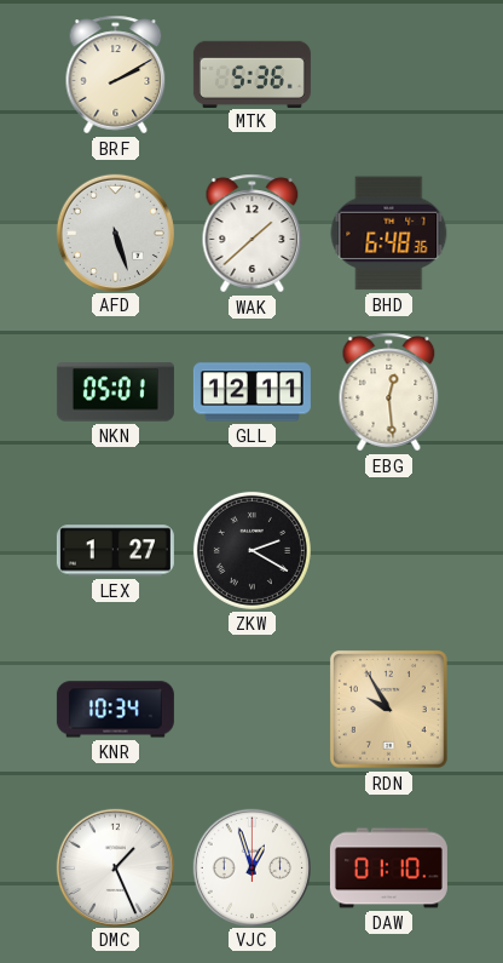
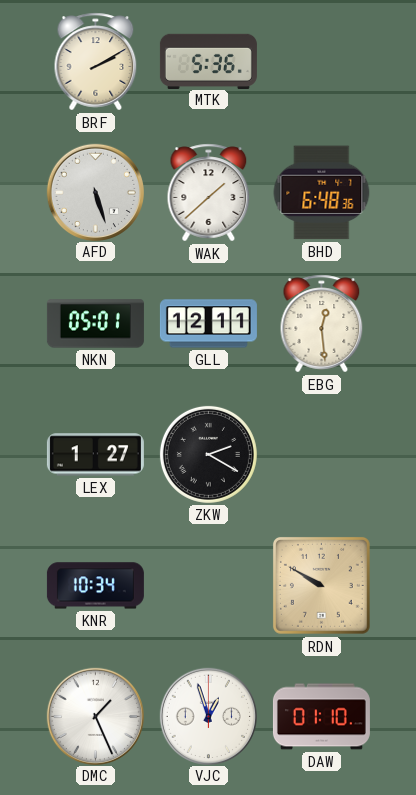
RDN: 9:55 -> 9:50
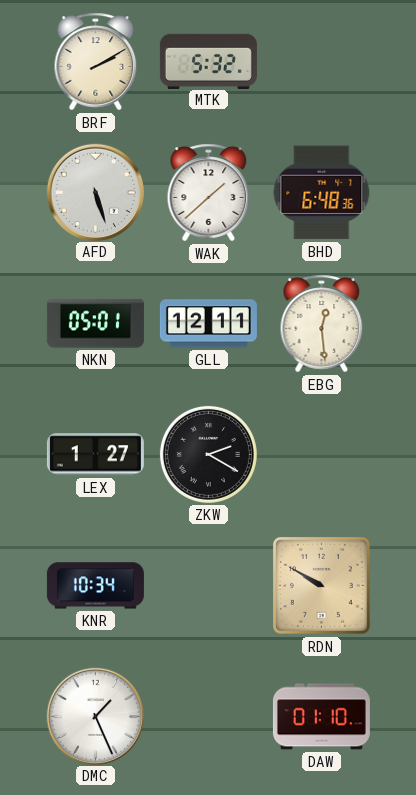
MTK: 5:36 -> 5:32
VJC: 12:57 -> none
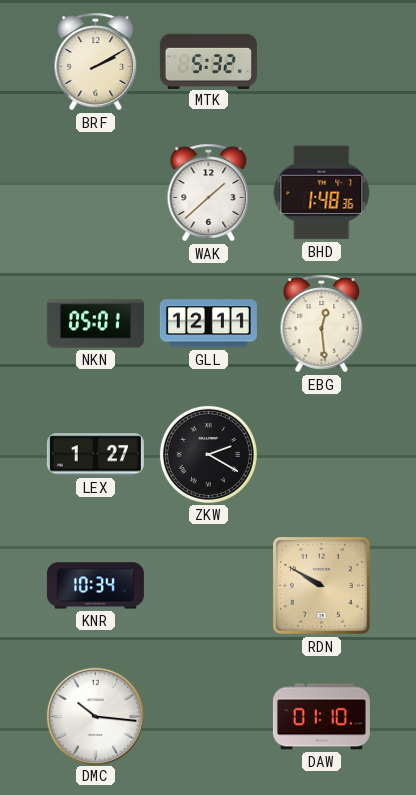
AFD: 5:27 -> none
BHD: 6:48 -> 1:48
DMC: 1:26 -> 10:16
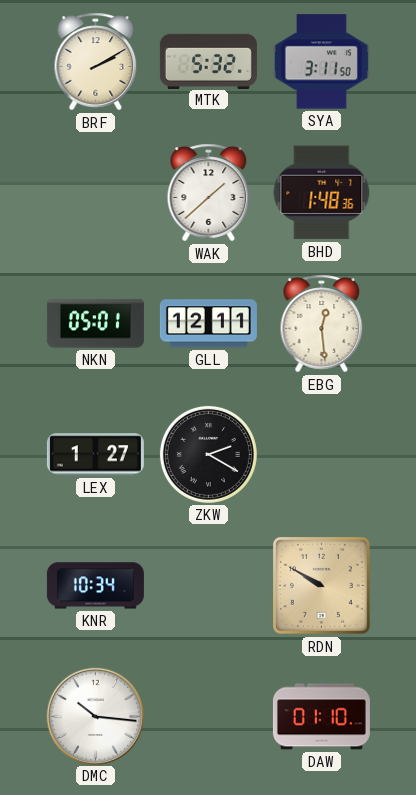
SYA: none -> 3:11
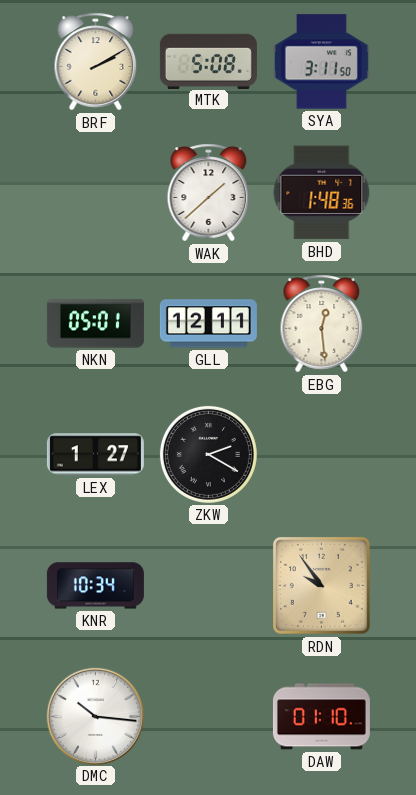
MTK: 5:32 -> 5:08
RDN: 9:50 -> 9:54
